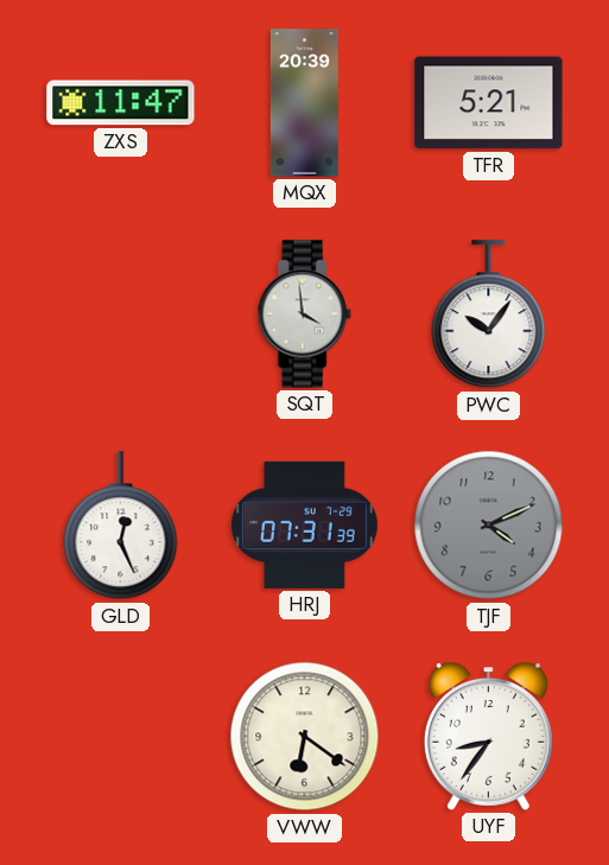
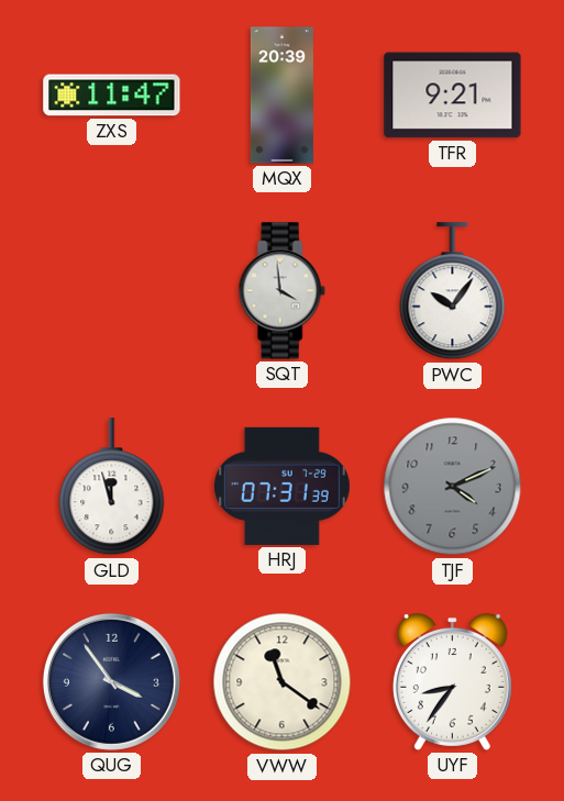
TFR: 5:21 -> 9:21
GLD: 12:26 -> 11:57
QUG: none -> 3:54
VWW: 6:21 -> 11:21
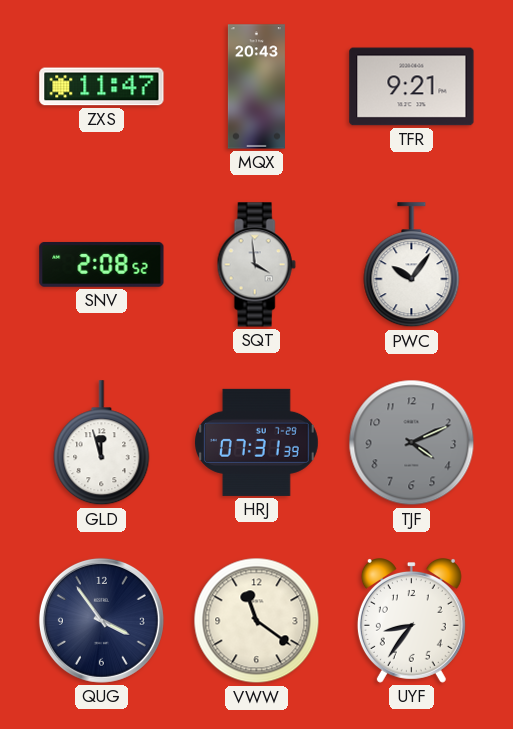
MQX: 20:39 -> 20:43
SNV: none -> 2:08
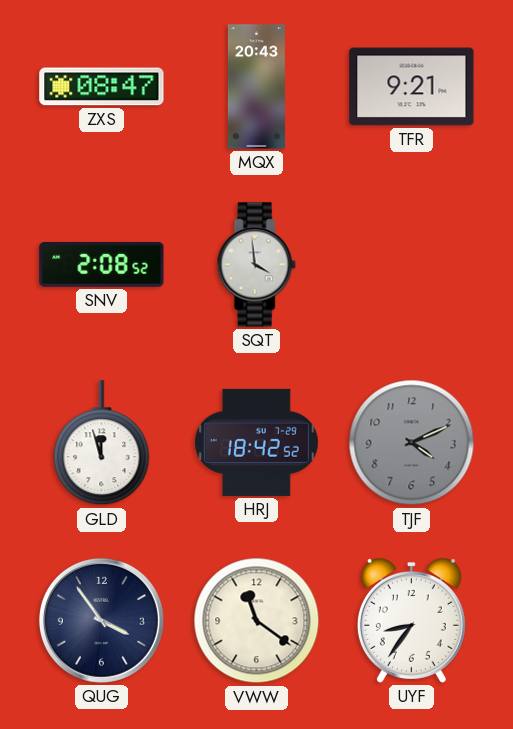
ZXS: 11:47 -> 08:47
PWC: 10:06 -> none
HRJ: 07:31 -> 18:42
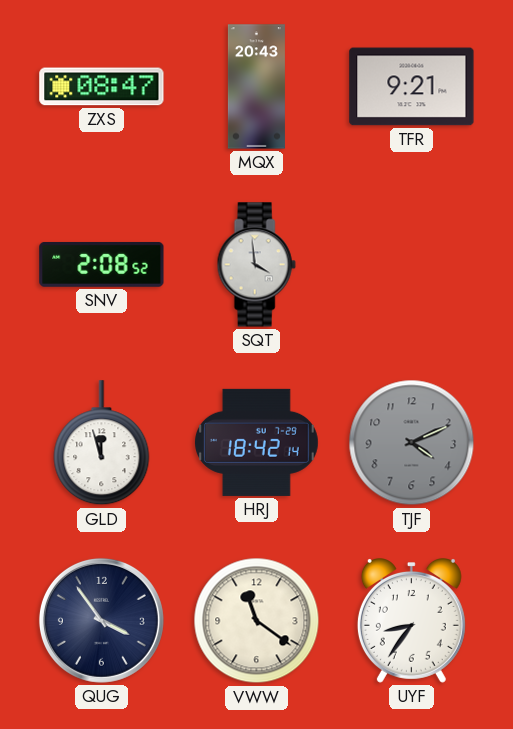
HRJ: 18:42:52 -> 18:42:14
